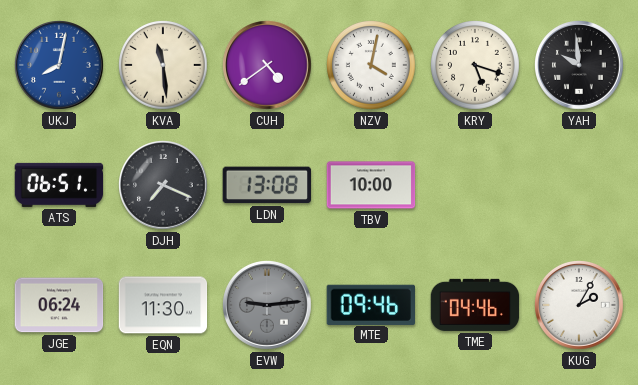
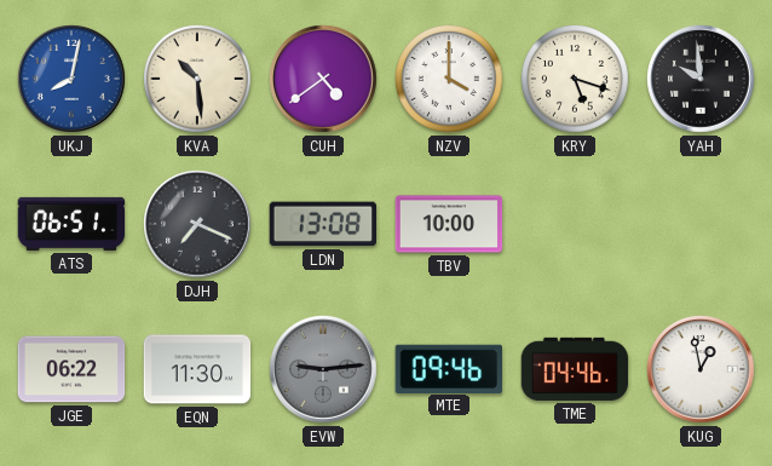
KVA: 11:29 -> 10:29
NZV: 4:02 -> 4:00
JGE: 06:24 -> 06:22
KUG: 2:05 -> 12:58
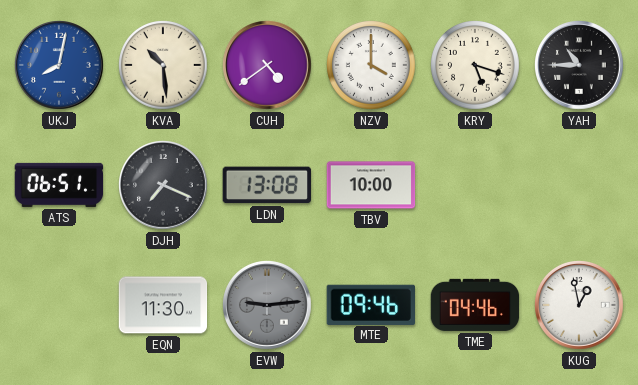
YAH: 9:59 -> 10:45
JGE: 06:22 -> none
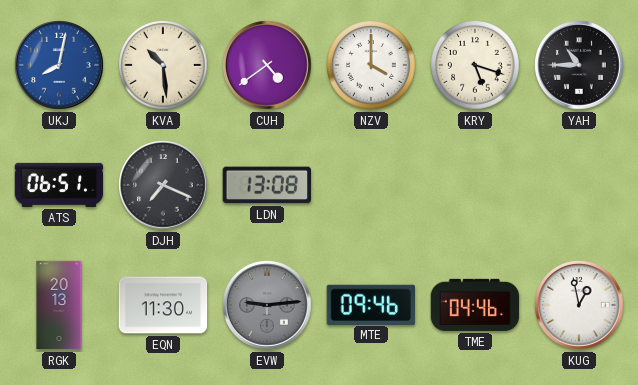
TBV: 10:00 -> none
RGK: none -> 20:13
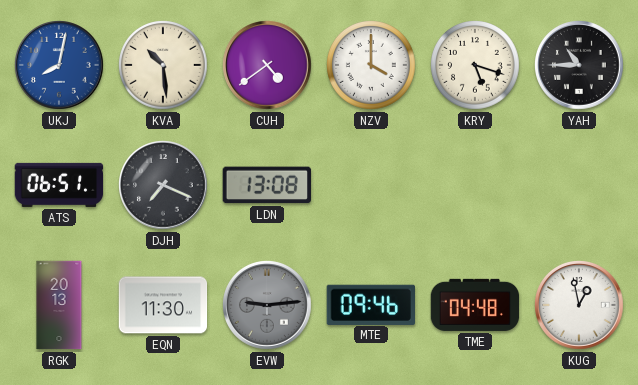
TME: 04:46 -> 04:48
